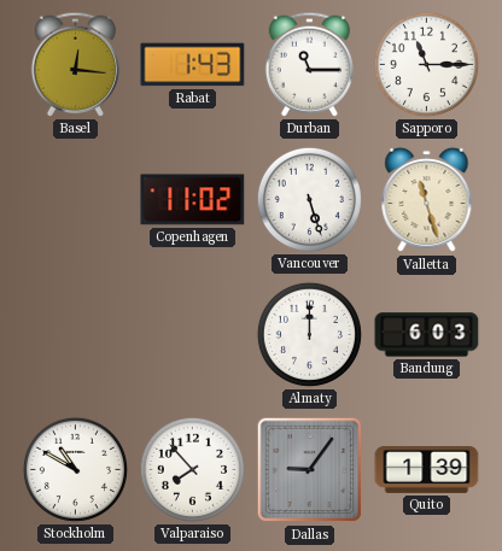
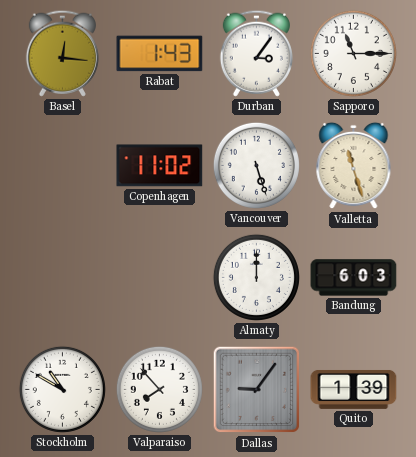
Durban: 11:15 -> 3:06
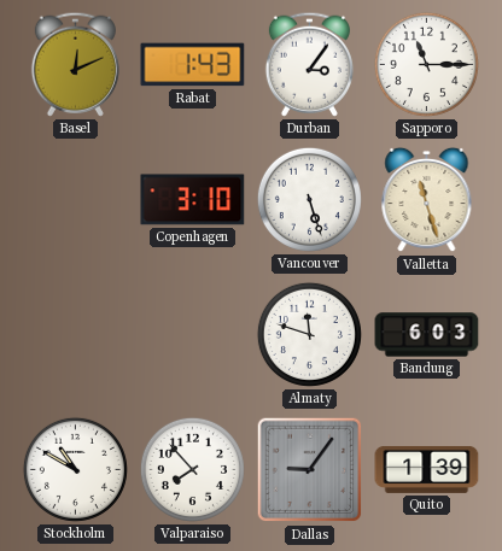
Basel: 12:16 -> 12:11
Copenhagen: 11:02 -> 3:10
Almaty: 12:00 -> 11:48
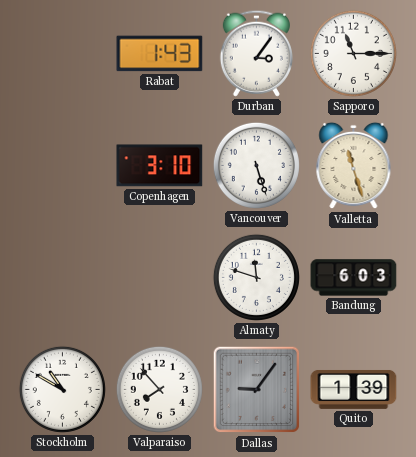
Basel: 12:11 -> none
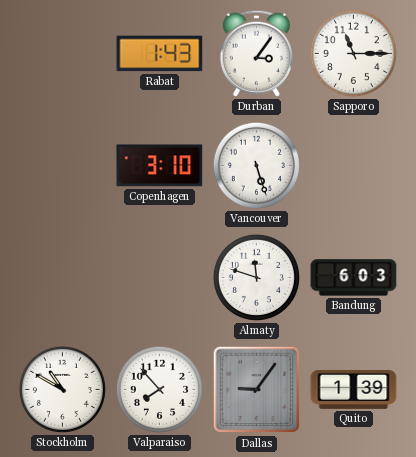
Valletta: 11:27 -> none
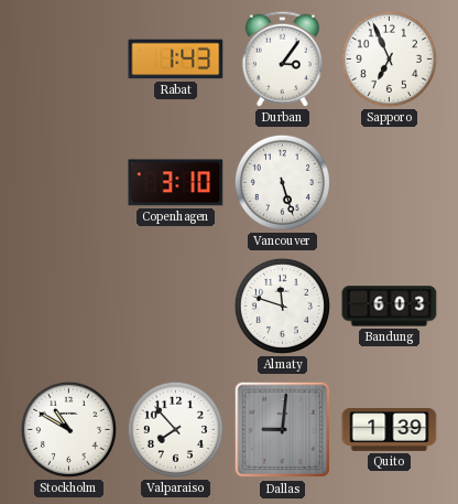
Sapporo: 11:15 -> 6:56
Dallas: 9:06 -> 9:01
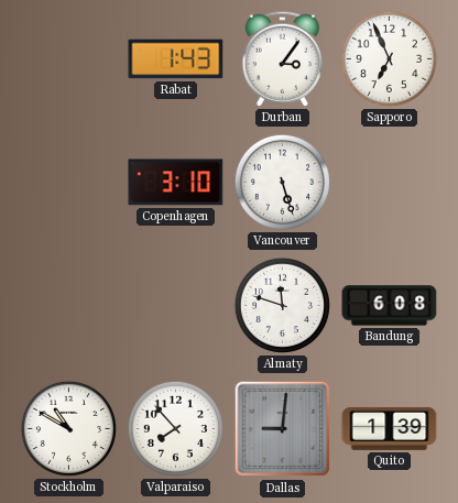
Bandung: 6:03 -> 6:08
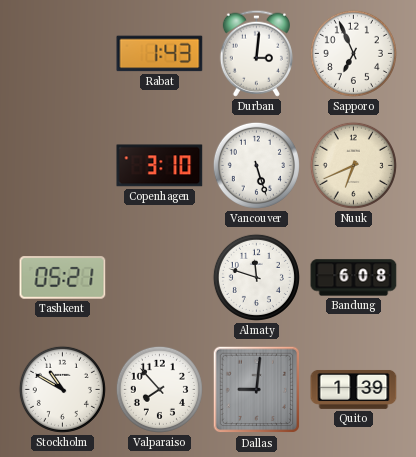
Durban: 3:06 -> 3:01
Nuuk: none -> 6:41
Tashkent: none -> 05:21
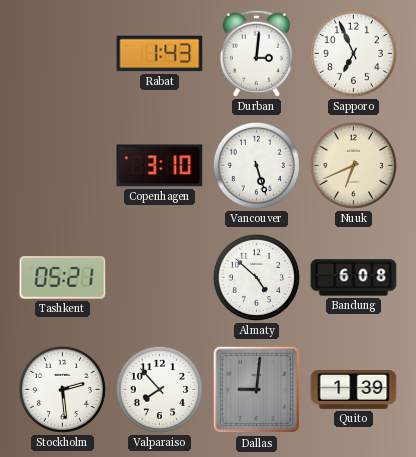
Almaty: 11:48 -> 4:52
Stockholm: 10:50 -> 2:29
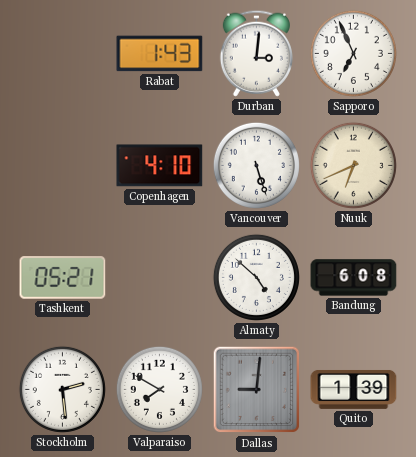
Copenhagen: 3:10 -> 4:10
Valparaiso: 7:53 -> 7:50
